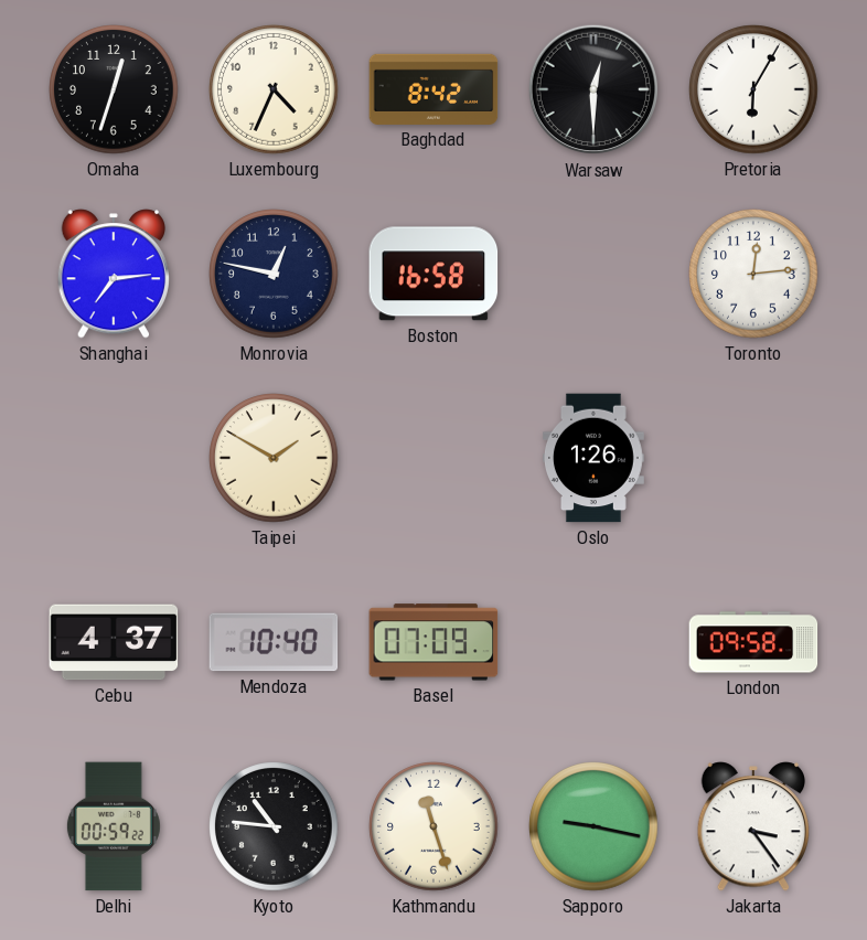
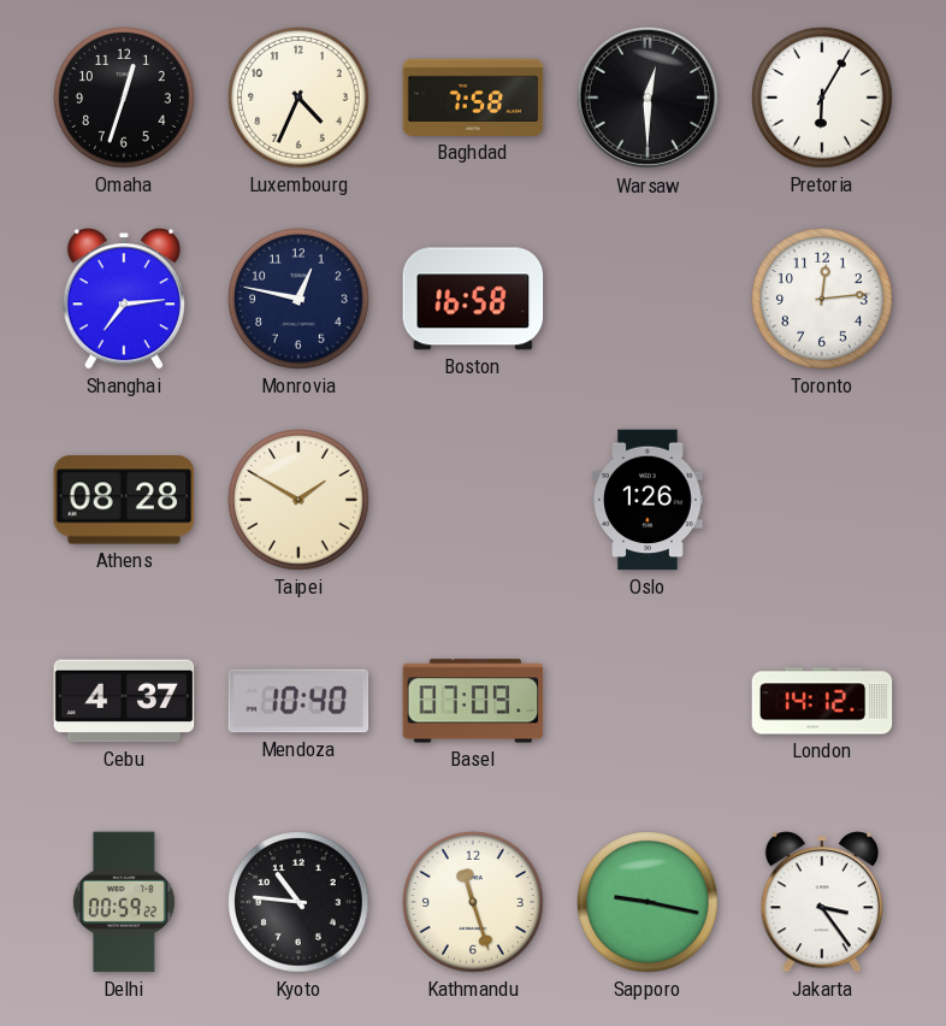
Baghdad: 8:42 -> 7:58
Athens: none -> 08:28
London: 09:58 -> 14:12
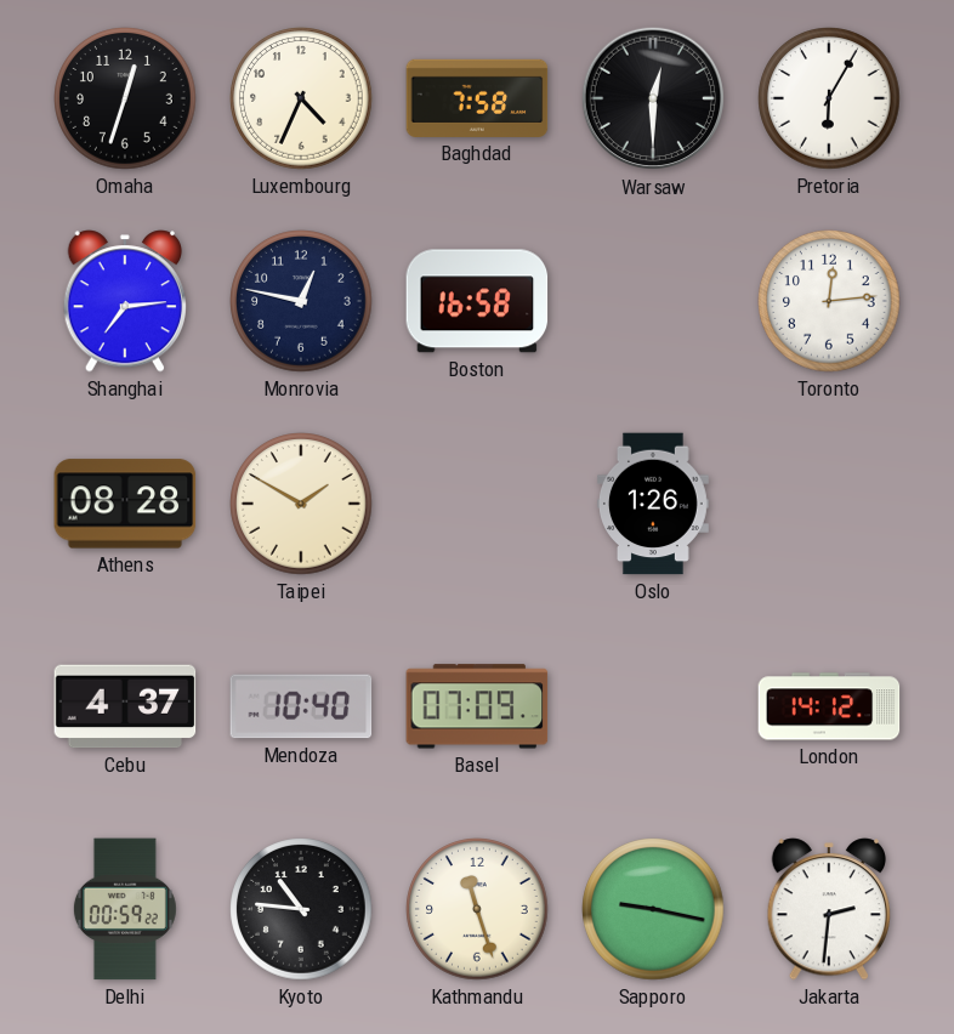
Jakarta: 3:24 -> 2:31
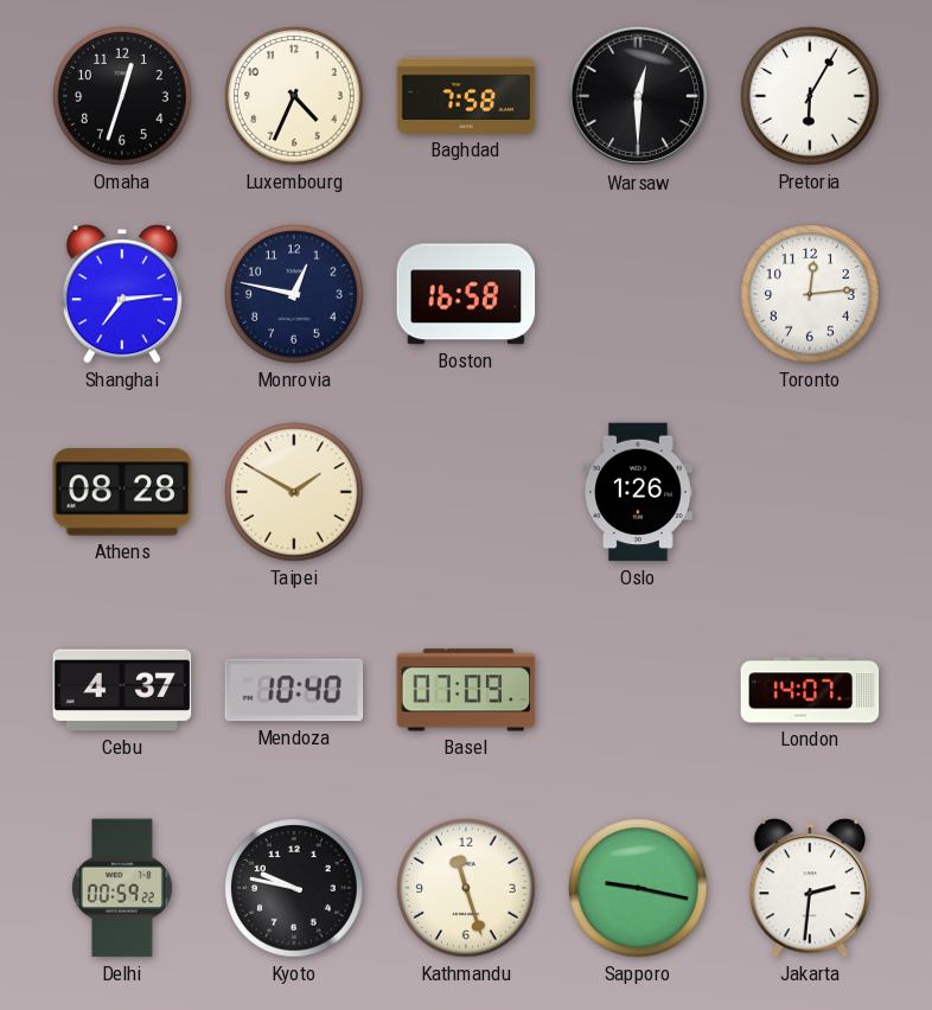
London: 14:12 -> 14:07
Kyoto: 10:46 -> 9:47
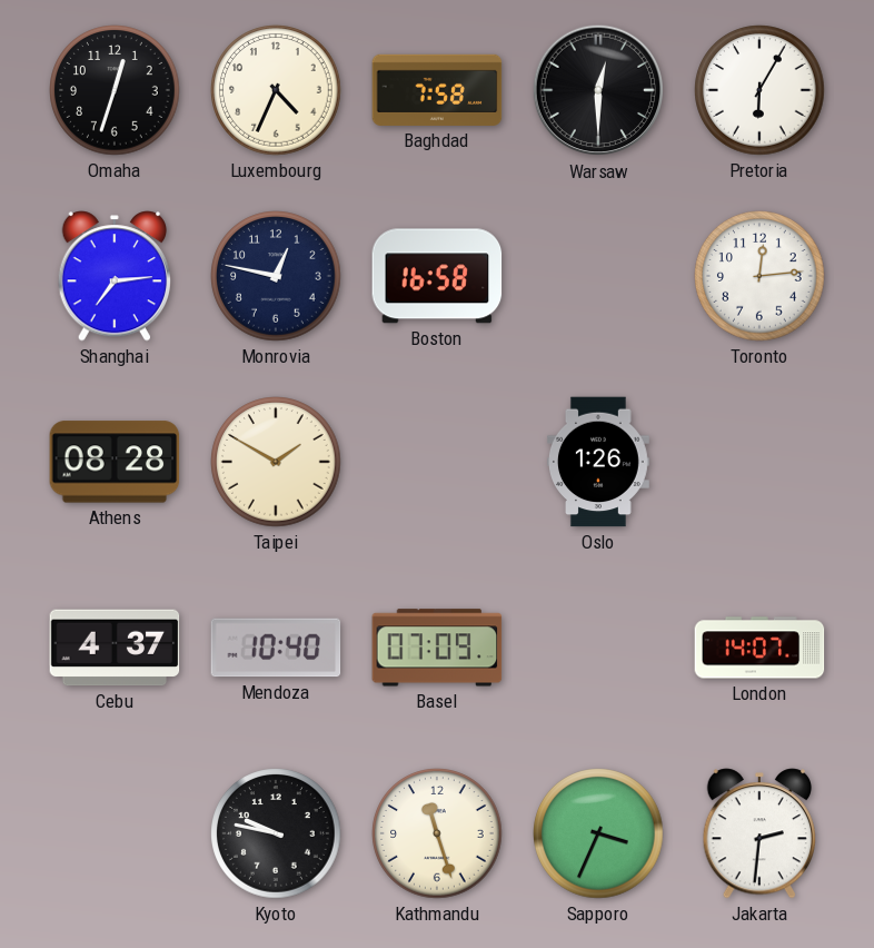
Delhi: 00:59 -> none
Sapporo: 9:17 -> 3:34
